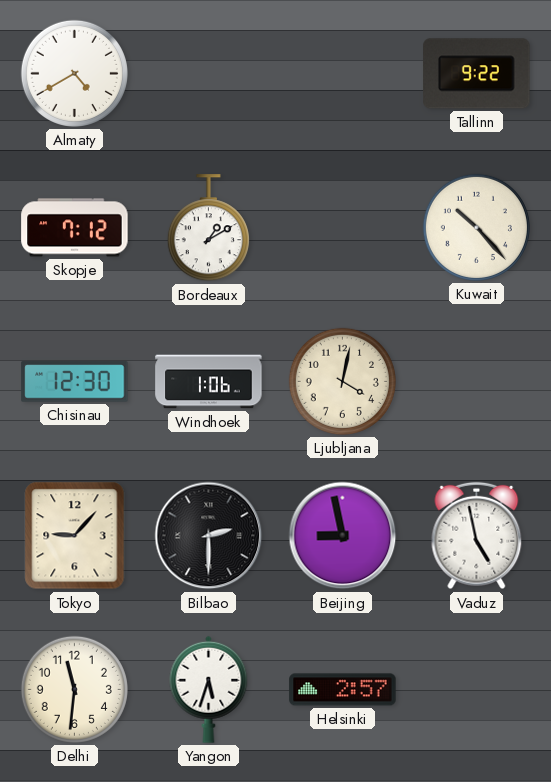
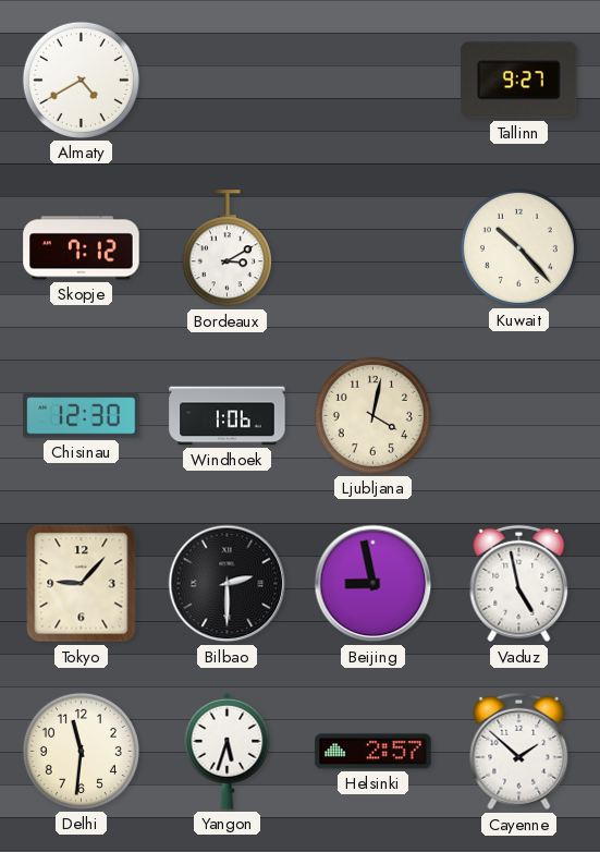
Tallinn: 9:22 -> 9:27
Bordeaux: 1:10 -> 3:10
Cayenne: none -> 1:52
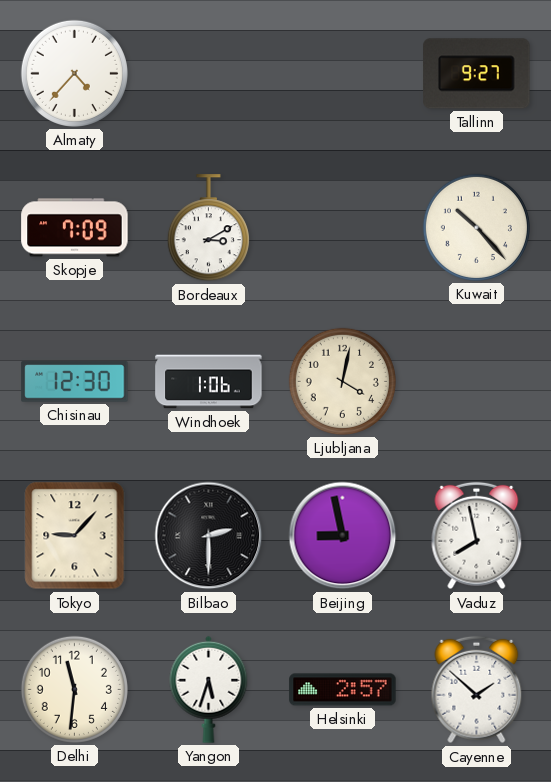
Almaty: 4:40 -> 4:37
Skopje: 7:12 -> 7:09
Vaduz: 4:58 -> 7:58
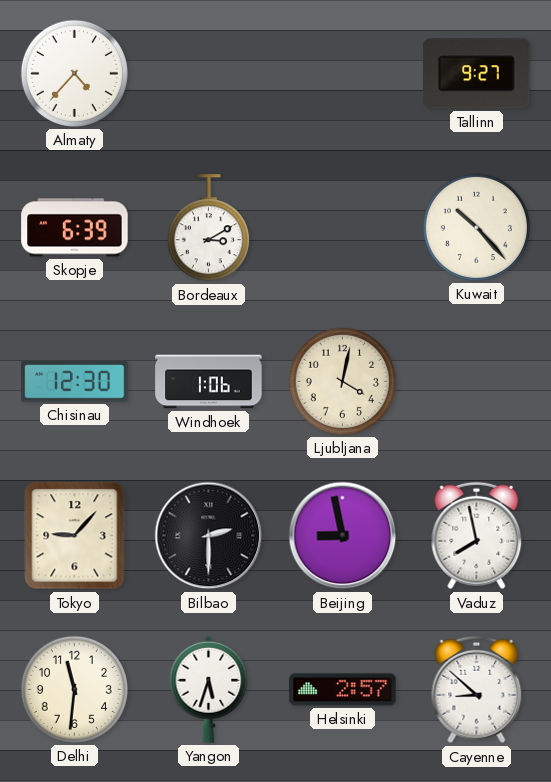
Skopje: 7:09 -> 6:39
Cayenne: 1:52 -> 8:52
